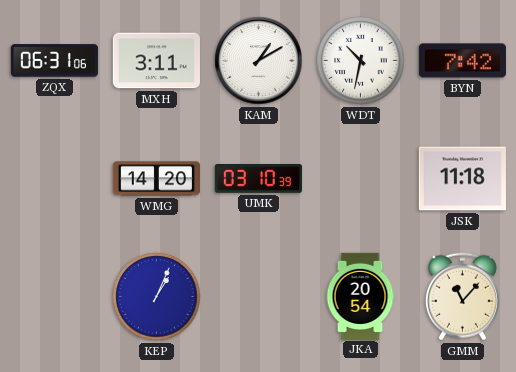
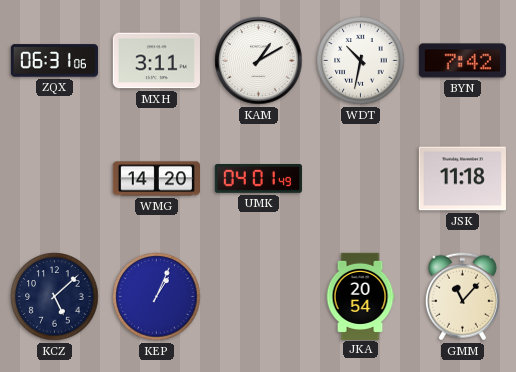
UMK: 03:10 -> 04:01
KCZ: none -> 5:08
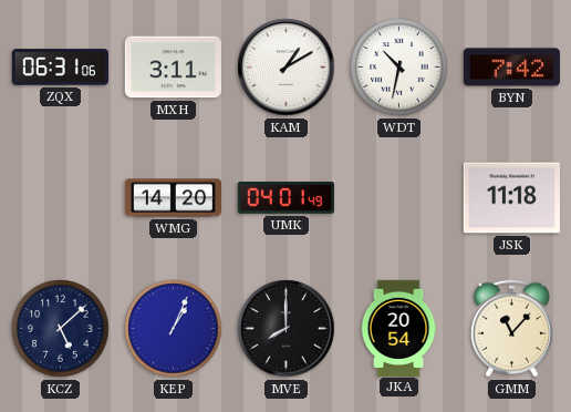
MVE: none -> 8:00
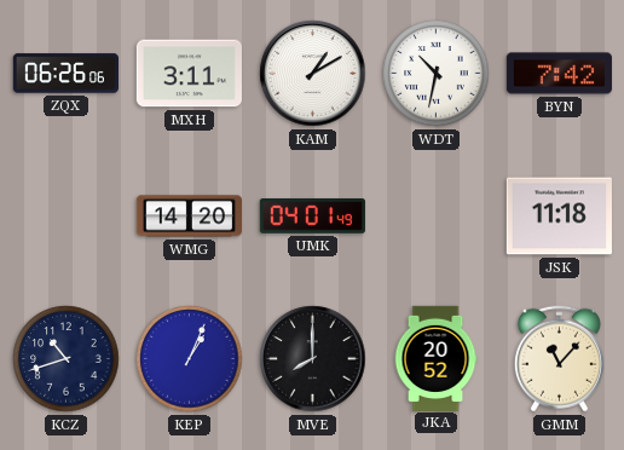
ZQX: 06:31 -> 06:26
KCZ: 5:08 -> 10:42
JKA: 20:54 -> 20:52
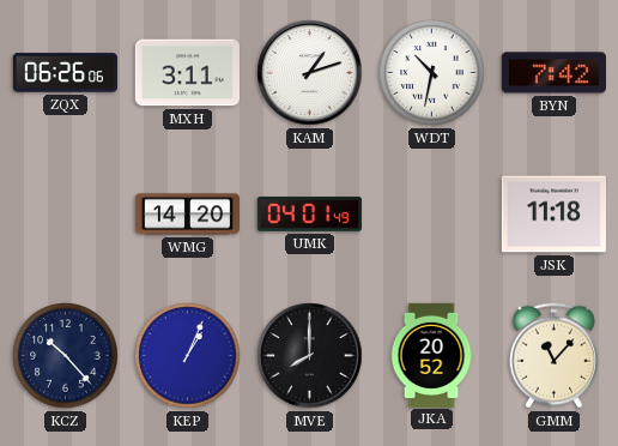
KAM: 1:10 -> 1:12
KCZ: 10:42 -> 10:23
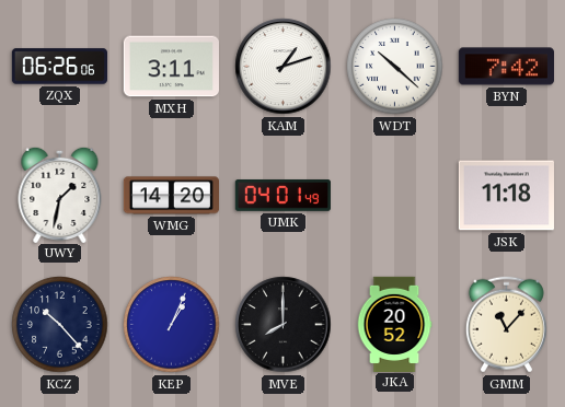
WDT: 10:32 -> 10:22
UWY: none -> 1:32
